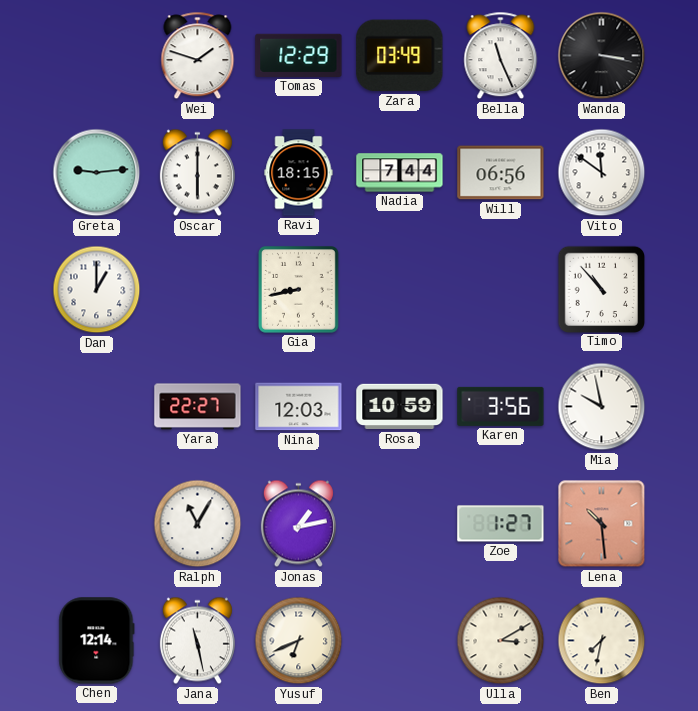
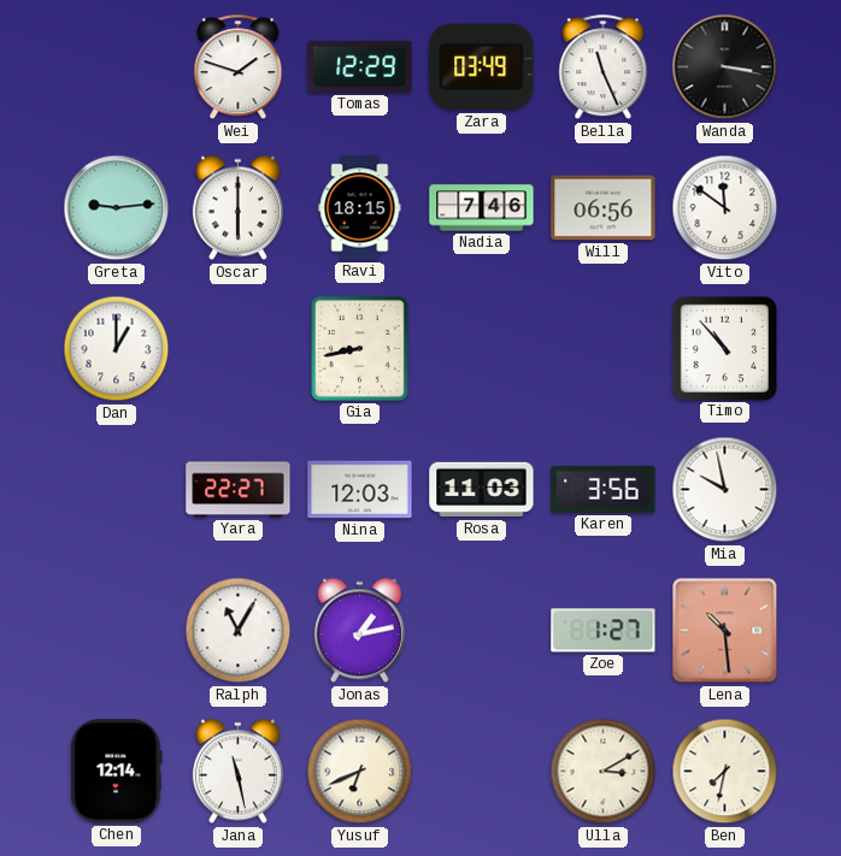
Nadia: 7:44 -> 7:46
Rosa: 10:59 -> 11:03
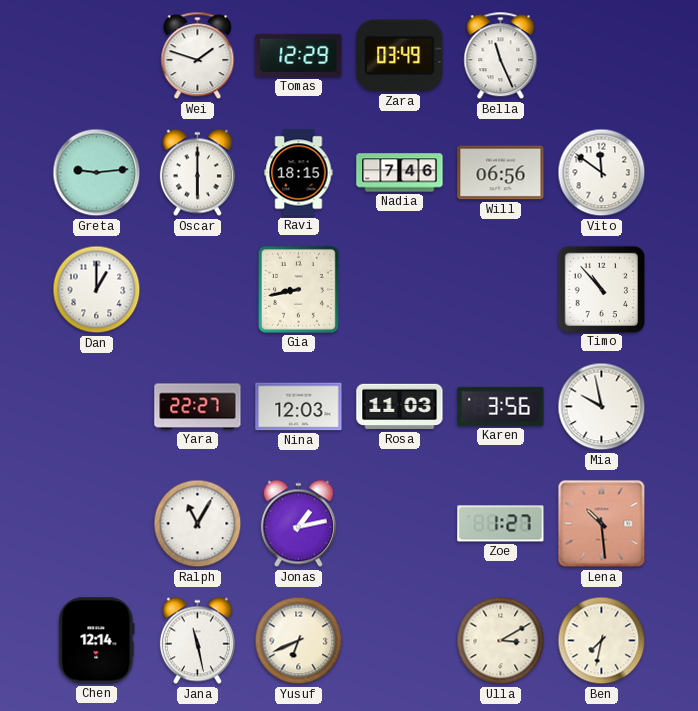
Wanda: 3:17 -> none
